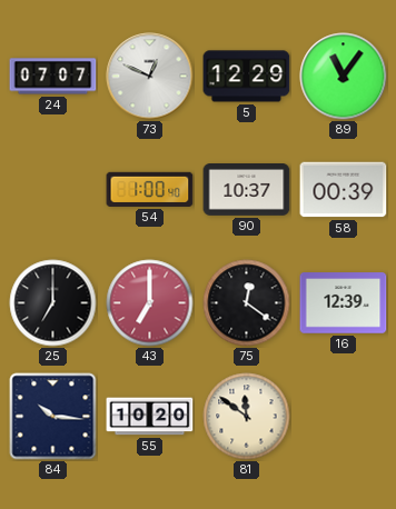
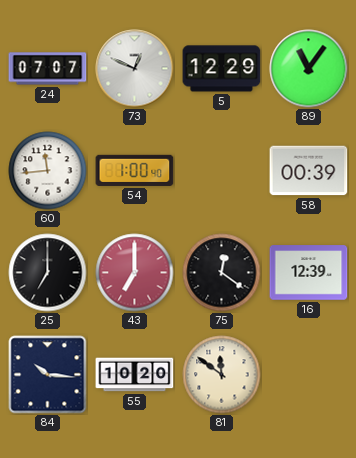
60: none -> 11:44
90: 10:37 -> none
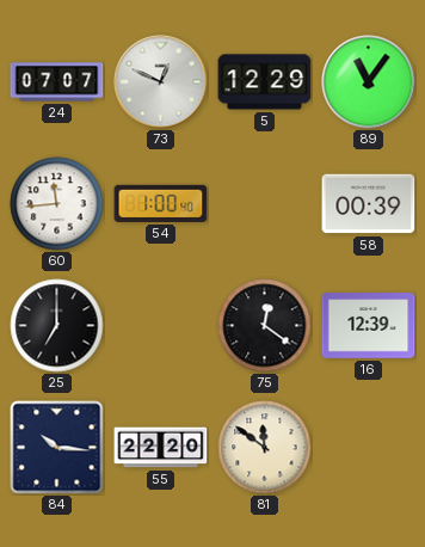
43: 7:00 -> none
55: 10:20 -> 22:20
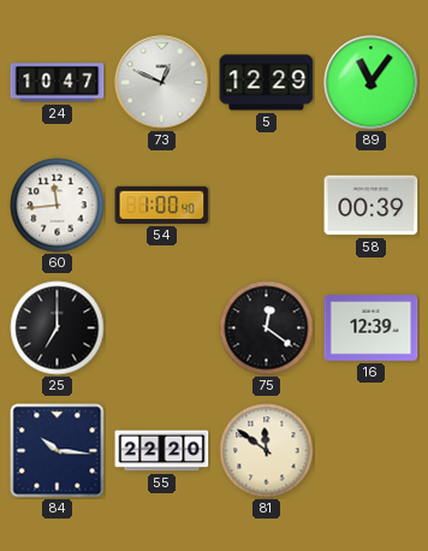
24: 07:07 -> 10:47
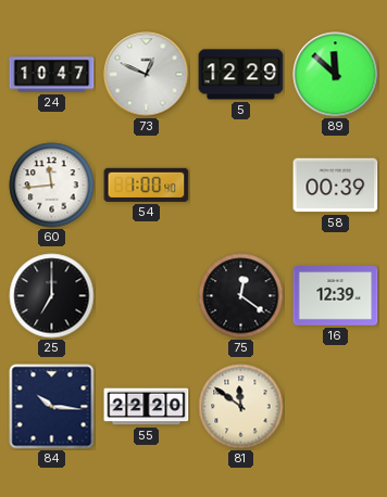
89: 11:06 -> 11:52
